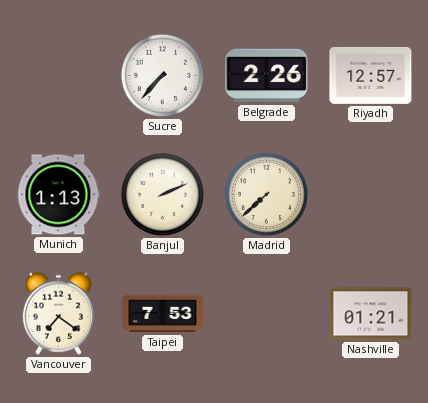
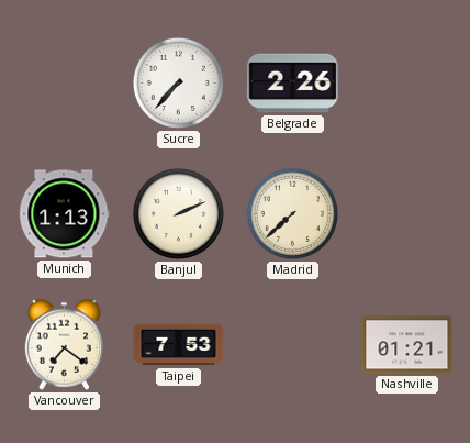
Riyadh: 12:57 -> none
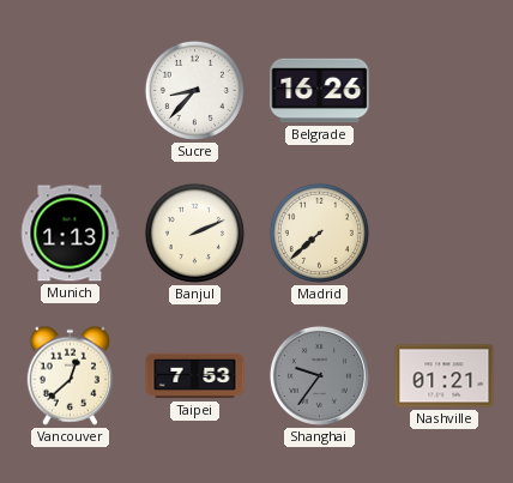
Sucre: 7:37 -> 8:37
Belgrade: 2:26 -> 16:26
Vancouver: 7:21 -> 12:38
Shanghai: none -> 9:36
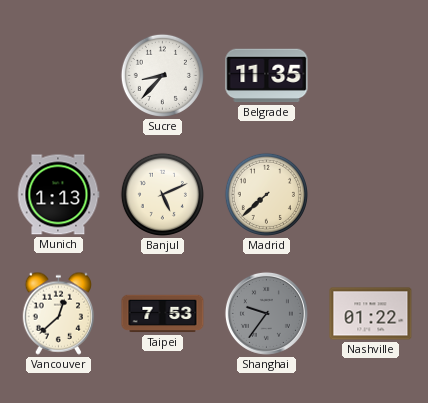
Belgrade: 16:26 -> 11:35
Banjul: 2:11 -> 5:11
Nashville: 01:21 -> 01:22
